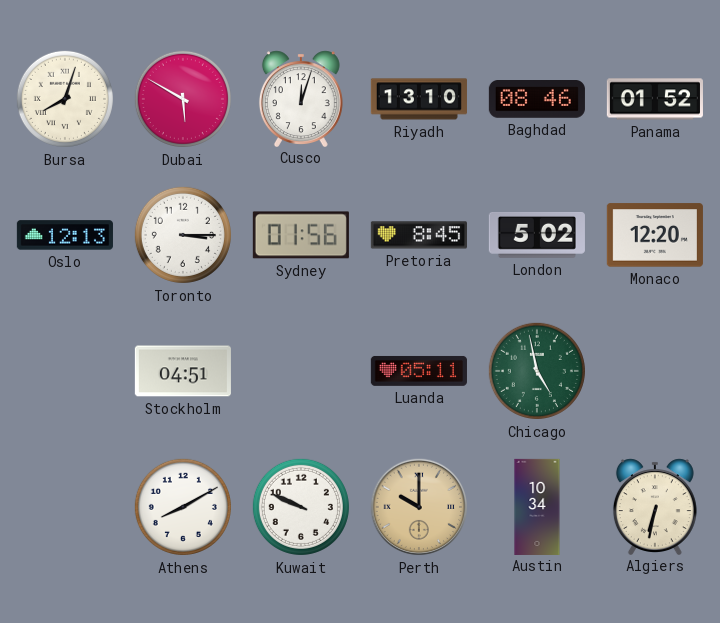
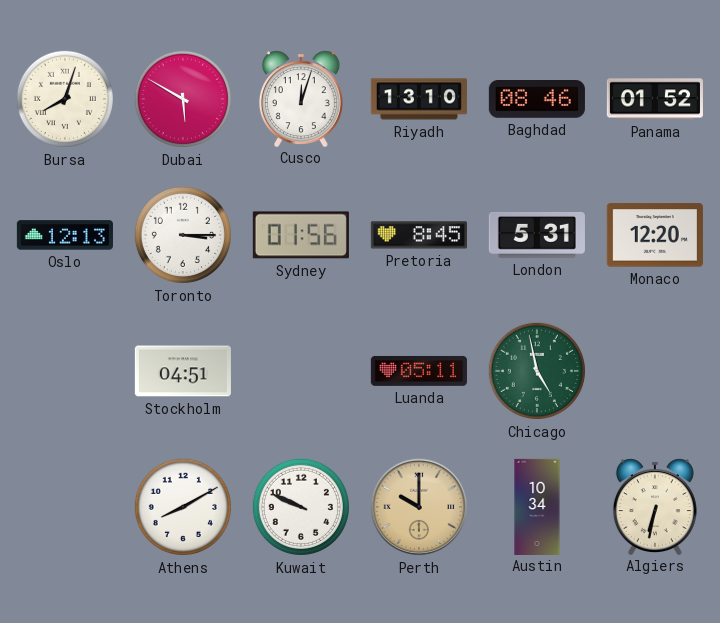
London: 5:02 -> 5:31
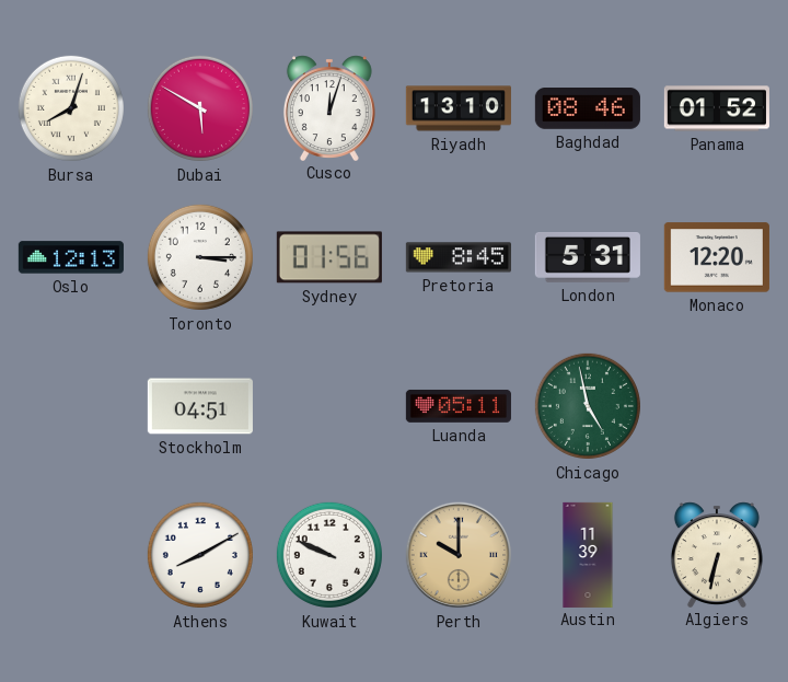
Austin: 10:34 -> 11:39
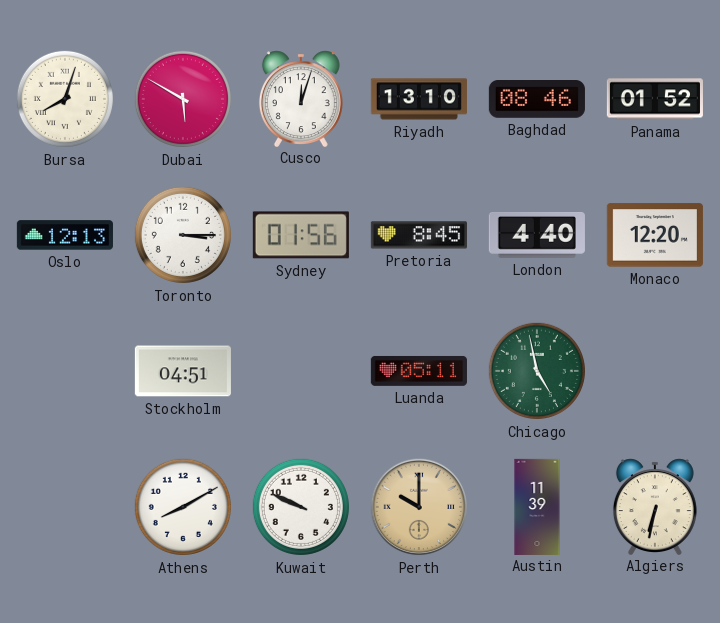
London: 5:31 -> 4:40
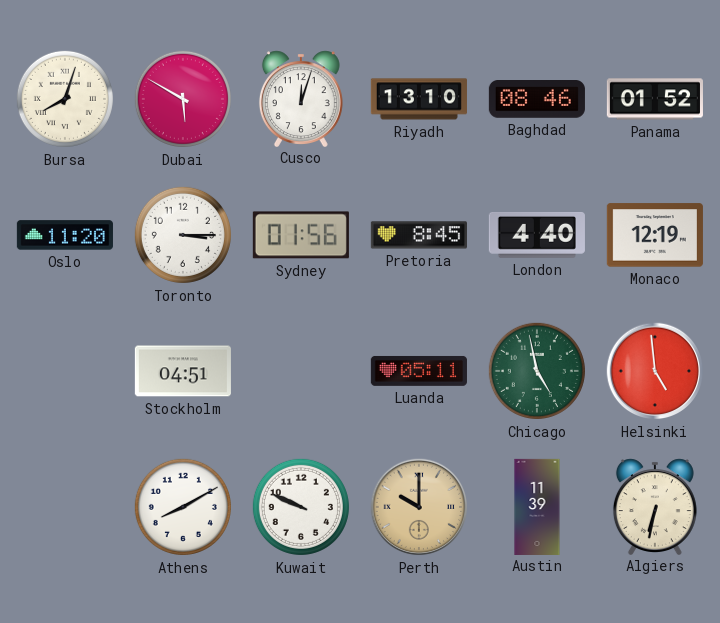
Oslo: 12:13 -> 11:20
Monaco: 12:20 -> 12:19
Helsinki: none -> 4:59
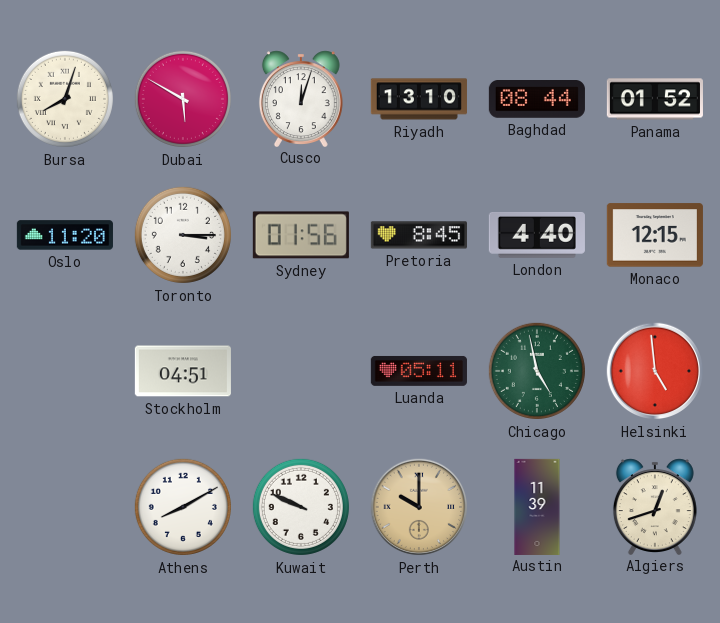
Baghdad: 08:46 -> 08:44
Monaco: 12:19 -> 12:15
Algiers: 6:32 -> 12:42
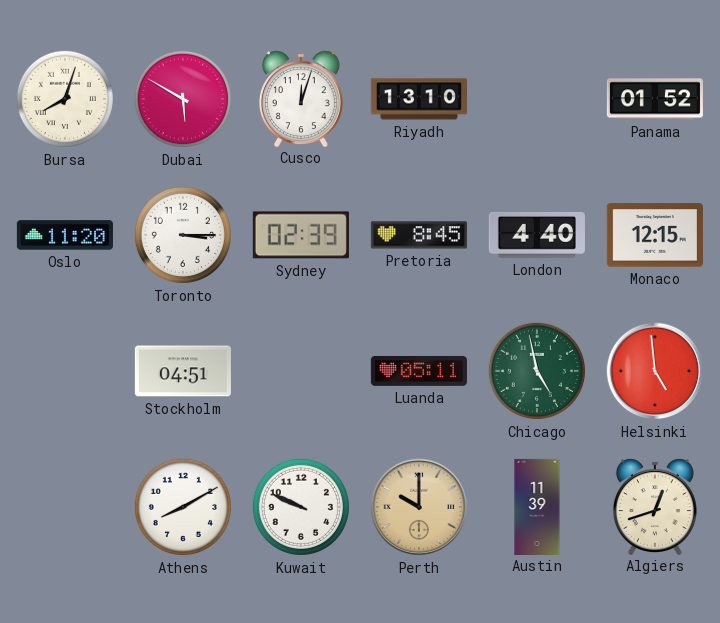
Baghdad: 08:44 -> none
Sydney: 01:56 -> 02:39
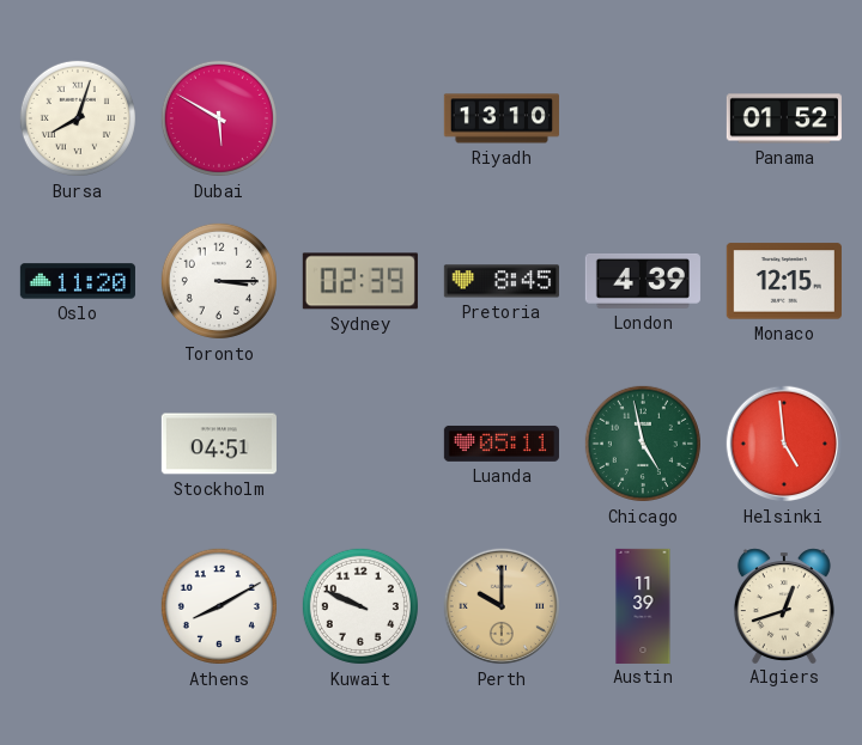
Cusco: 12:03 -> none
London: 4:40 -> 4:39
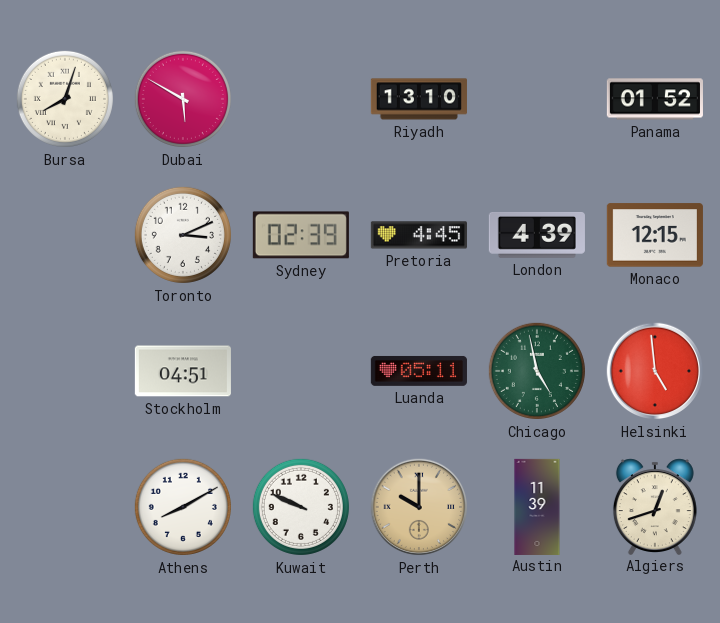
Oslo: 11:20 -> none
Toronto: 3:15 -> 3:11
Pretoria: 8:45 -> 4:45
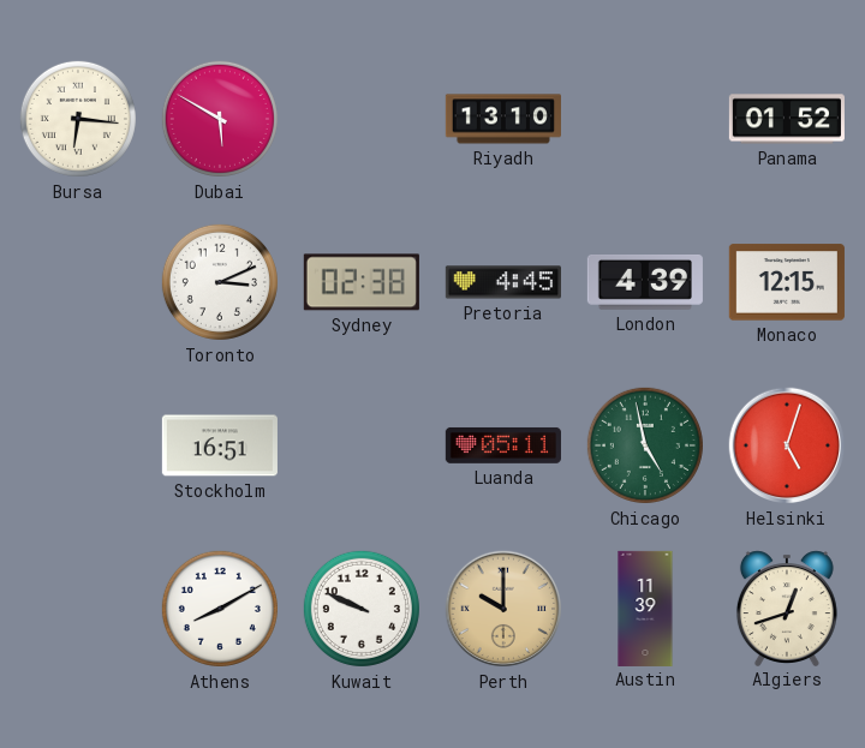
Bursa: 8:03 -> 6:16
Sydney: 02:39 -> 02:38
Stockholm: 04:51 -> 16:51
Helsinki: 4:59 -> 5:03
